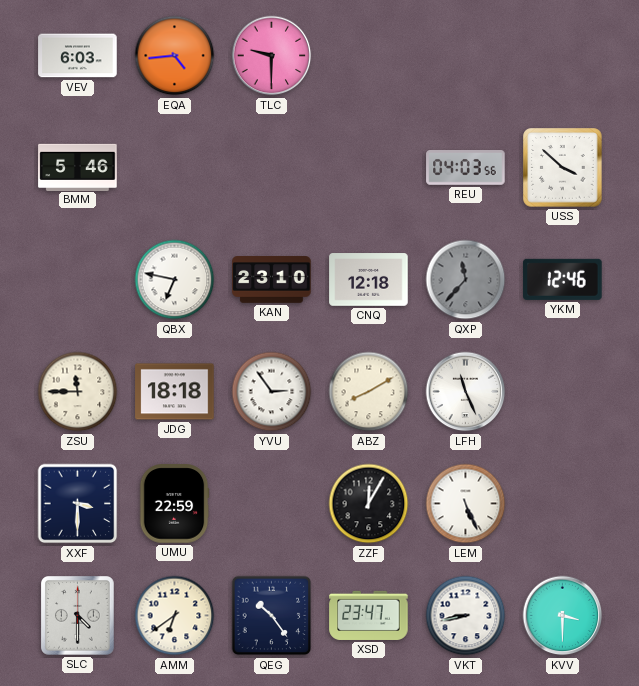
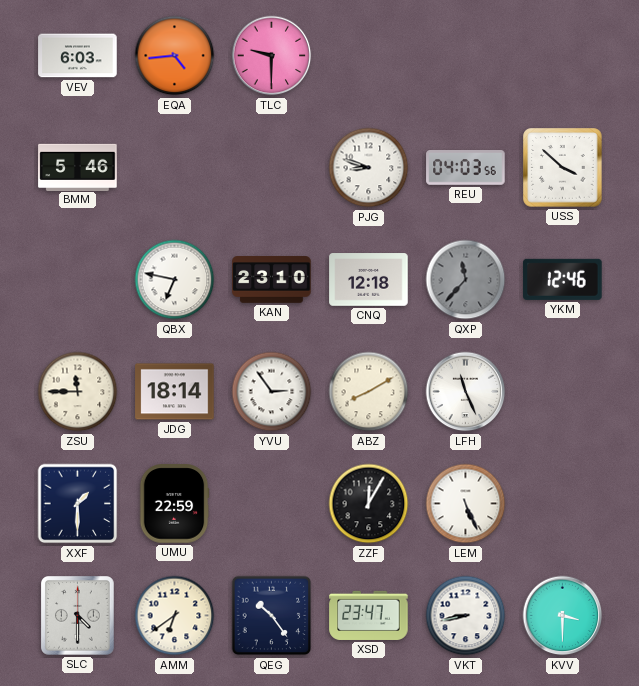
PJG: none -> 8:48
JDG: 18:18 -> 18:14
XXF: 3:30 -> 1:30
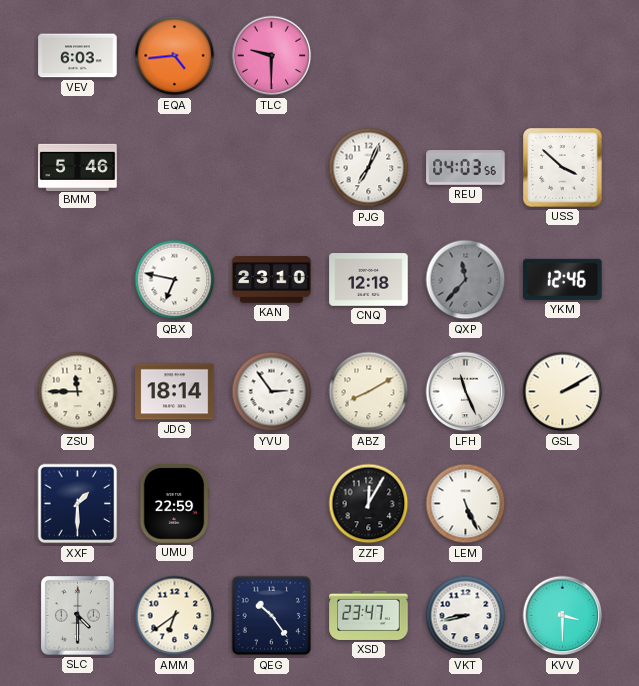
PJG: 8:48 -> 7:04
GSL: none -> 2:10
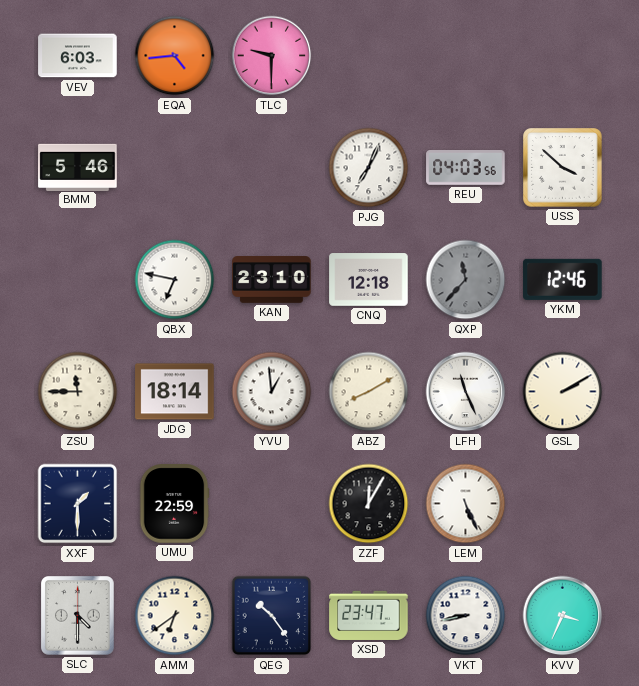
YVU: 2:54 -> 12:59
KVV: 3:30 -> 3:34
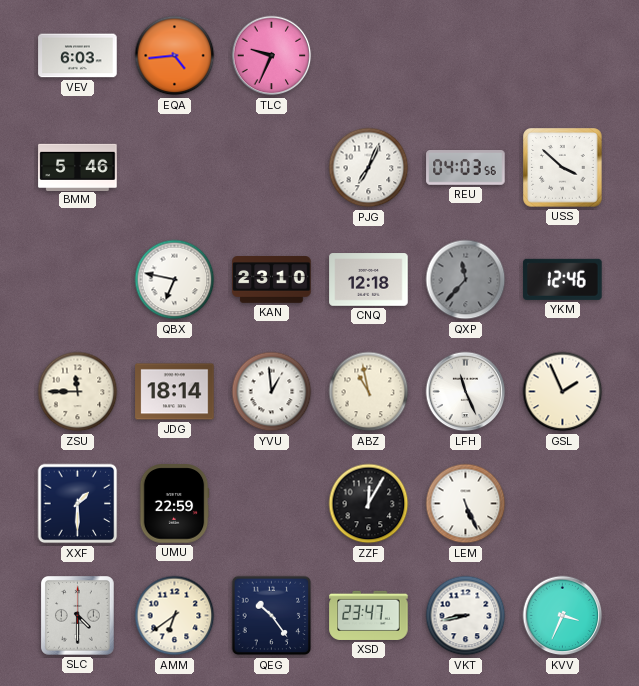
TLC: 9:30 -> 9:34
ABZ: 8:10 -> 10:58
GSL: 2:10 -> 1:56
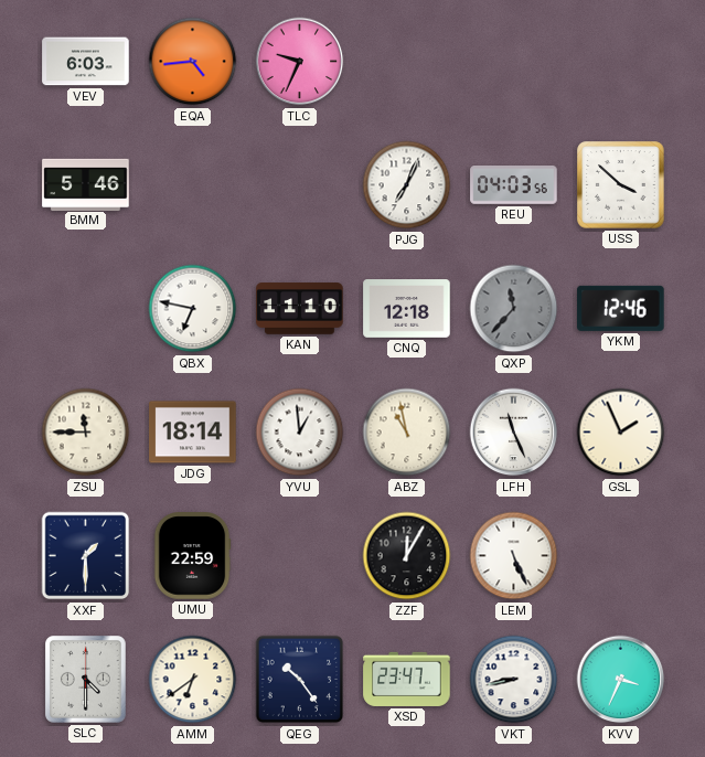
KAN: 23:10 -> 11:10
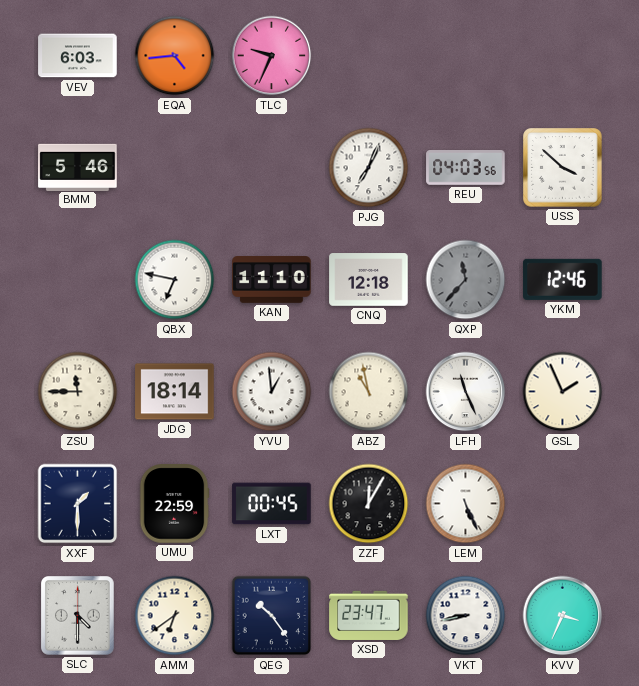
LXT: none -> 00:45
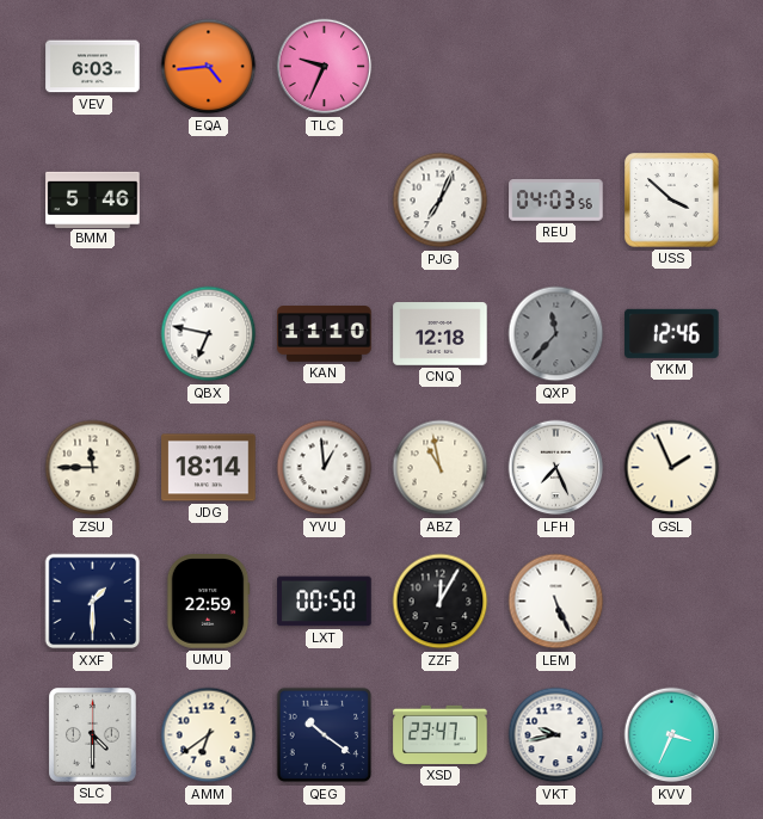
LFH: 11:26 -> 7:26
LXT: 00:45 -> 00:50
QEG: 10:24 -> 10:21
VKT: 8:43 -> 9:43
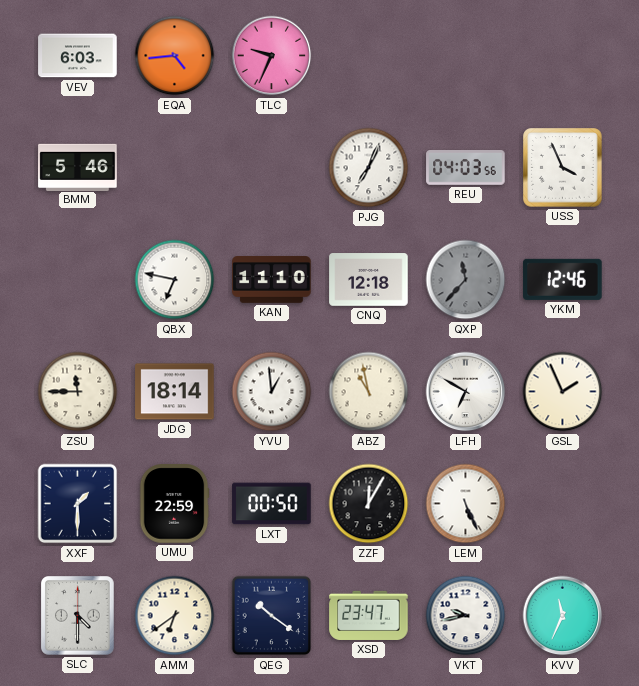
USS: 3:52 -> 3:56
LFH: 7:26 -> 6:50
KVV: 3:34 -> 11:34
